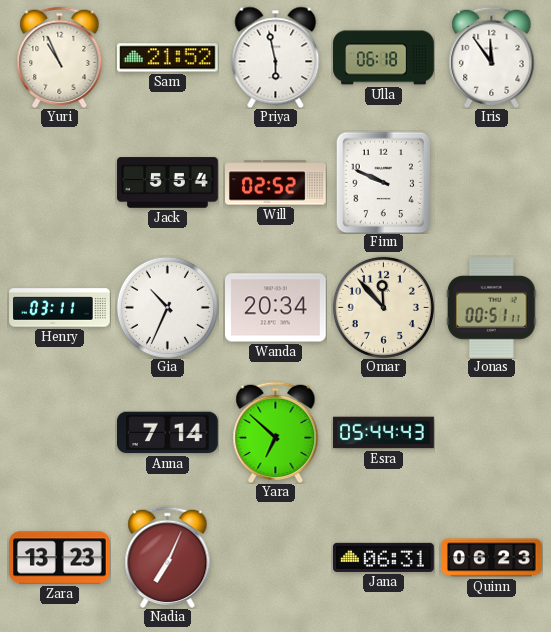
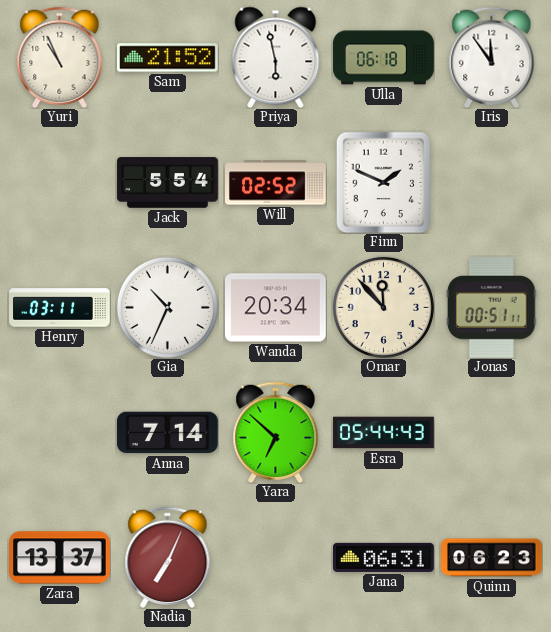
Finn: 9:49 -> 1:49
Zara: 13:23 -> 13:37
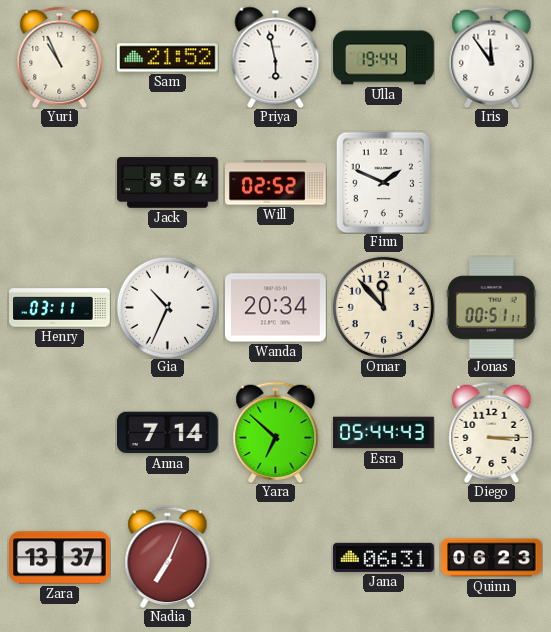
Ulla: 06:18 -> 19:44
Diego: none -> 3:15
